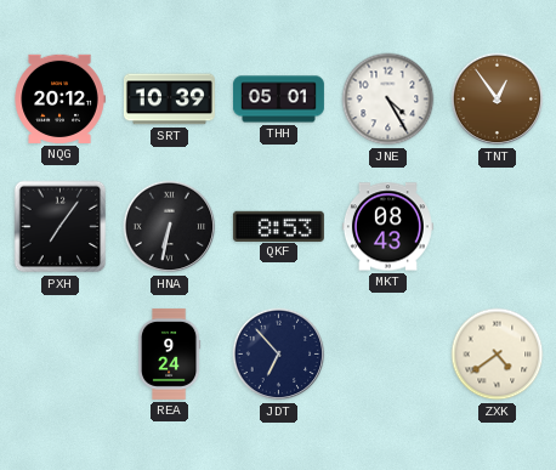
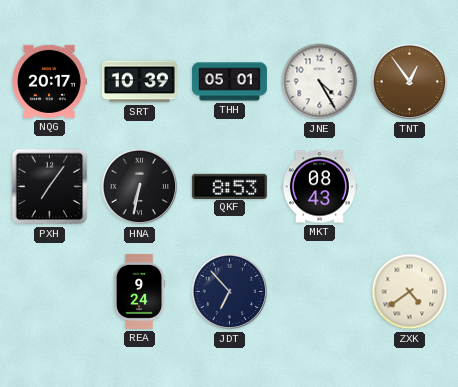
NQG: 20:12 -> 20:17
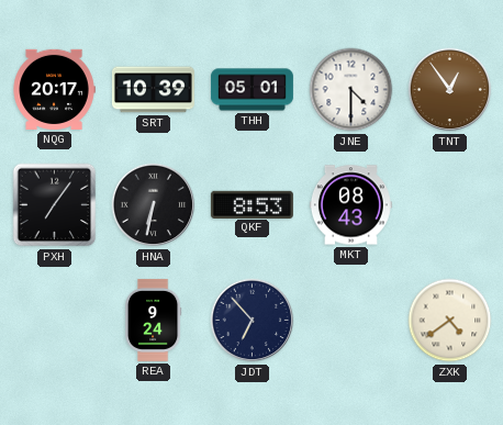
JNE: 4:25 -> 4:30
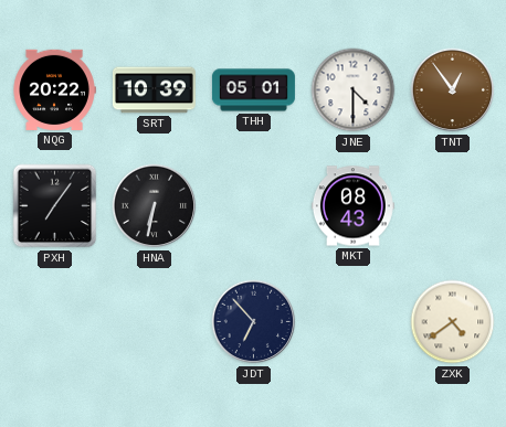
NQG: 20:17 -> 20:22
QKF: 8:53 -> none
REA: 9:24 -> none
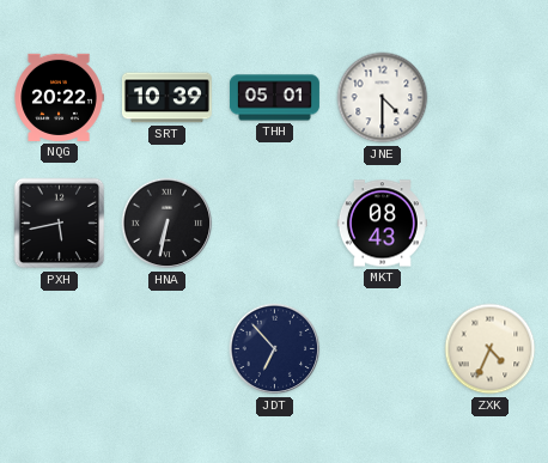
TNT: 12:54 -> none
PXH: 7:06 -> 5:43
ZXK: 4:39 -> 4:34
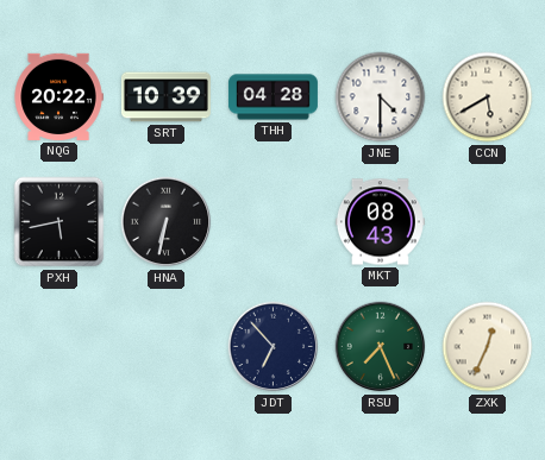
THH: 05:01 -> 04:28
CCN: none -> 5:40
RSU: none -> 7:26
ZXK: 4:34 -> 12:34
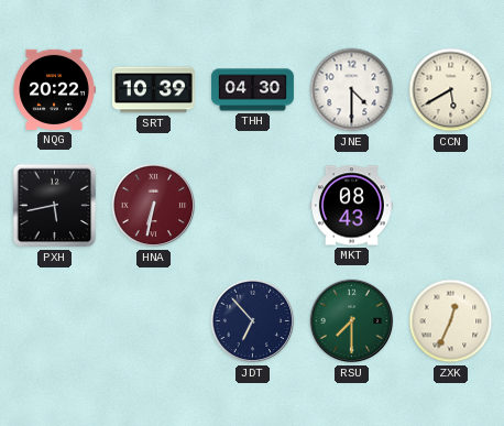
THH: 04:28 -> 04:30
HNA dial: black -> burgundy
RSU: 7:26 -> 7:30
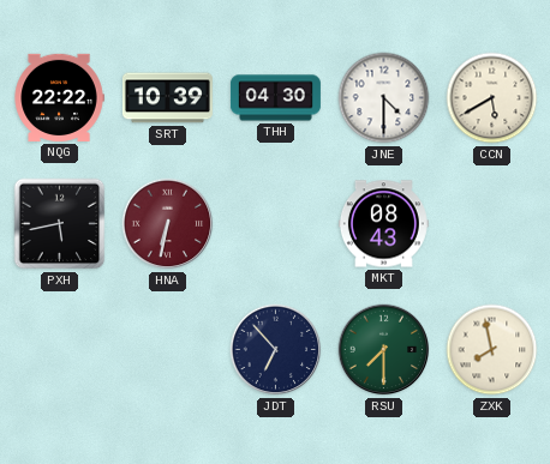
NQG: 20:22 -> 22:22
ZXK: 12:34 -> 7:58
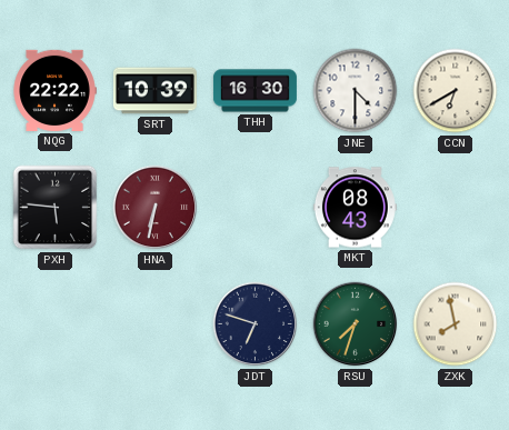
THH: 04:30 -> 16:30
CCN: 5:40 -> 6:40
PXH: 5:43 -> 5:46
JDT: 6:53 -> 6:48
RSU: 7:30 -> 7:33
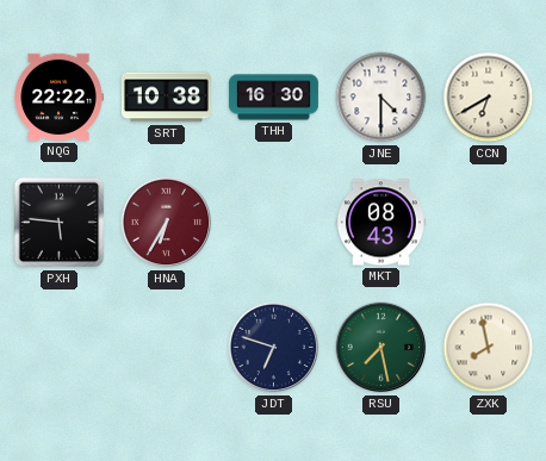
SRT: 10:39 -> 10:38
HNA: 6:32 -> 6:35
RSU: 7:33 -> 7:28
